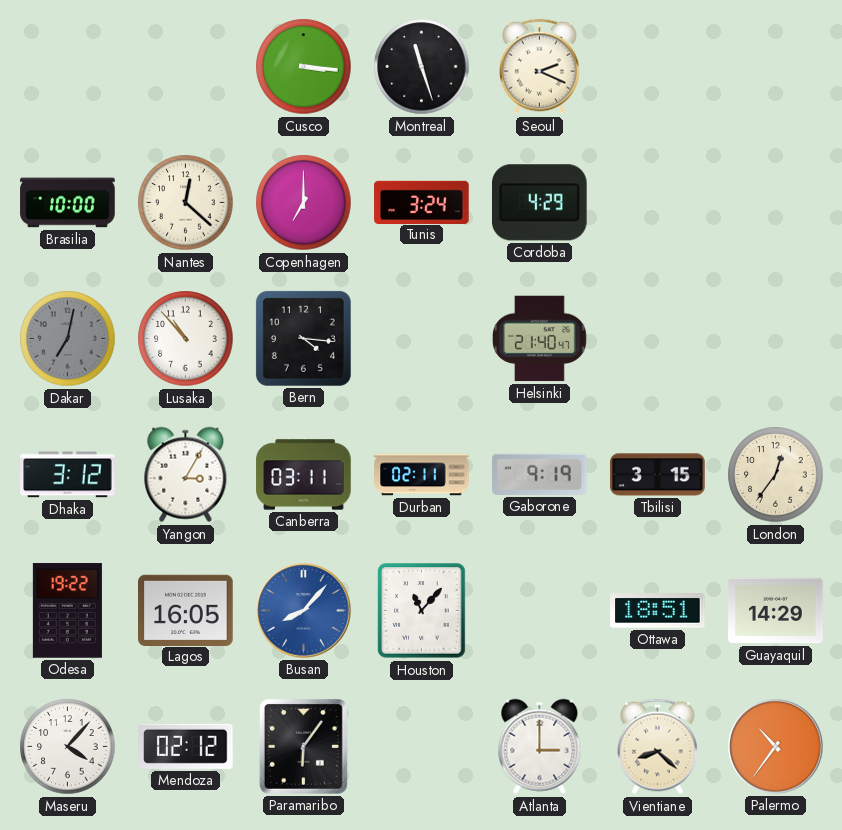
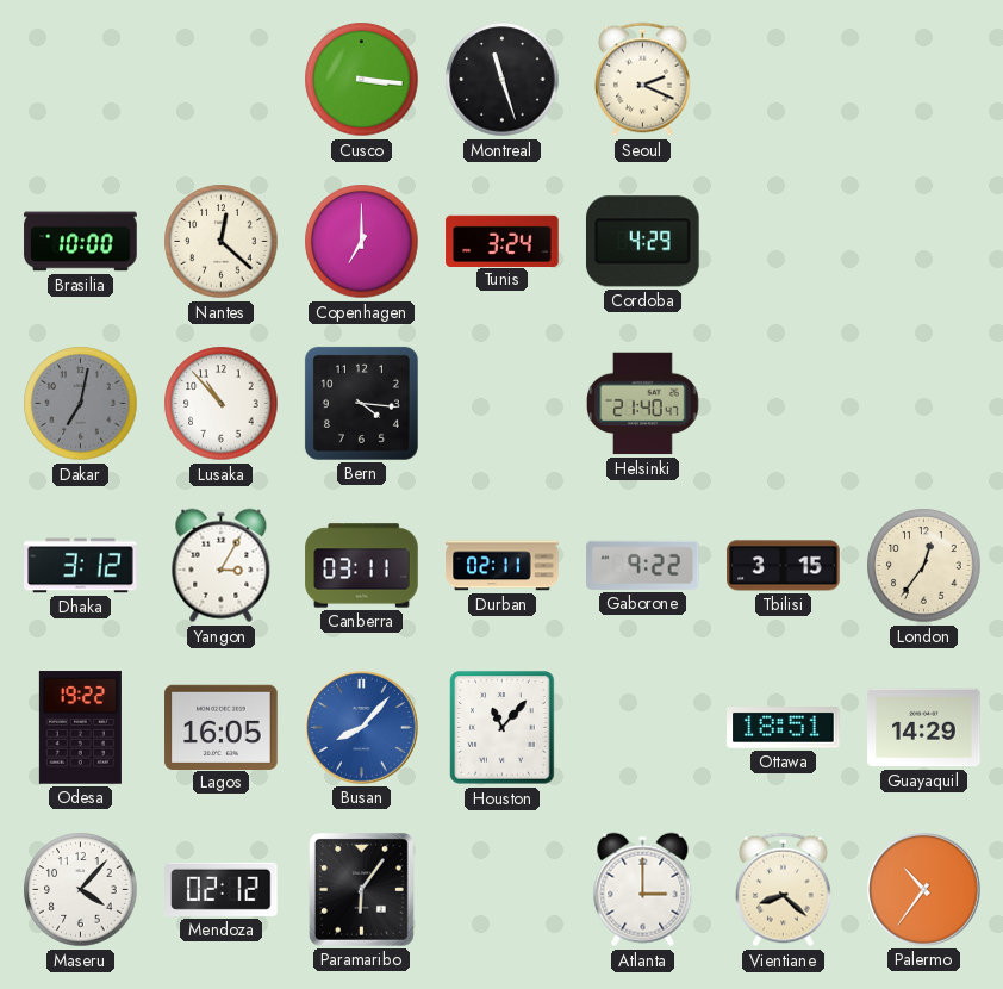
Gaborone: 9:19 -> 9:22
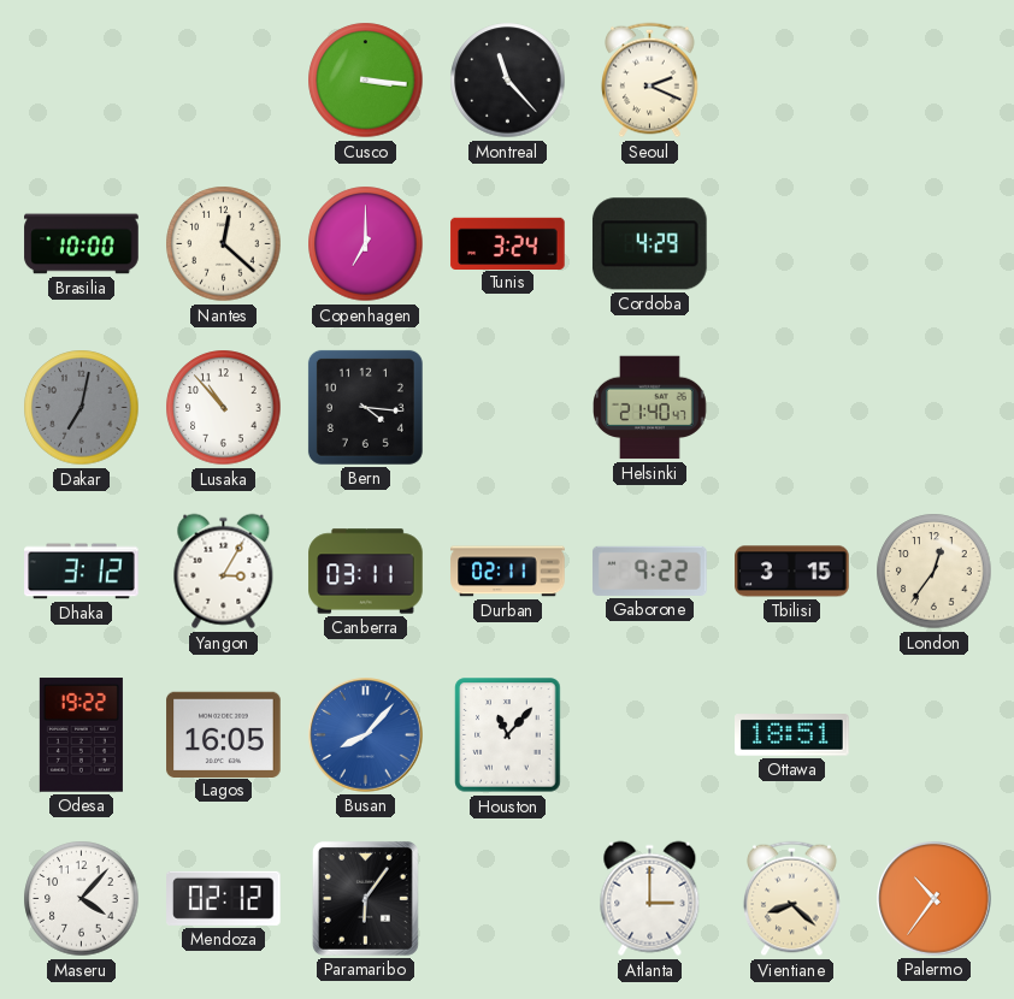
Montreal: 11:27 -> 11:23
Guayaquil: 14:29 -> none
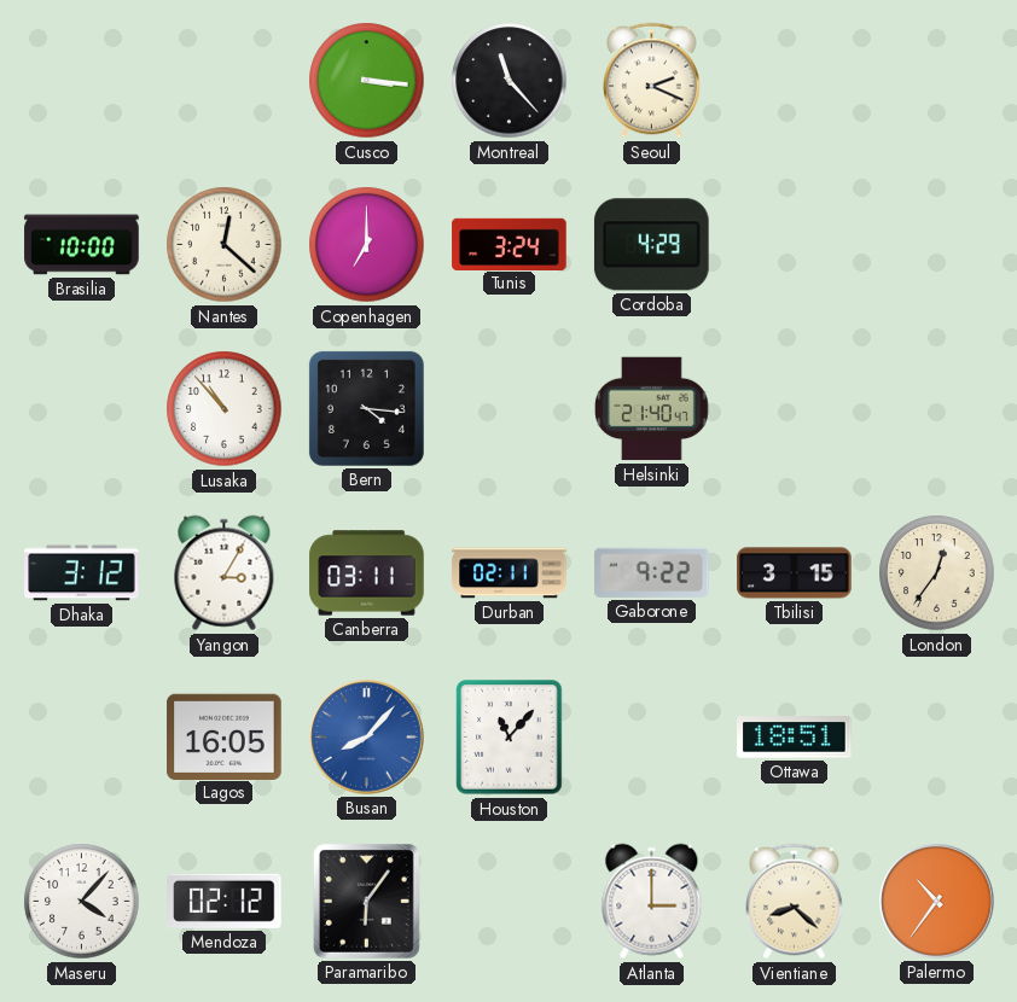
Dakar: 7:02 -> none
Odesa: 19:22 -> none
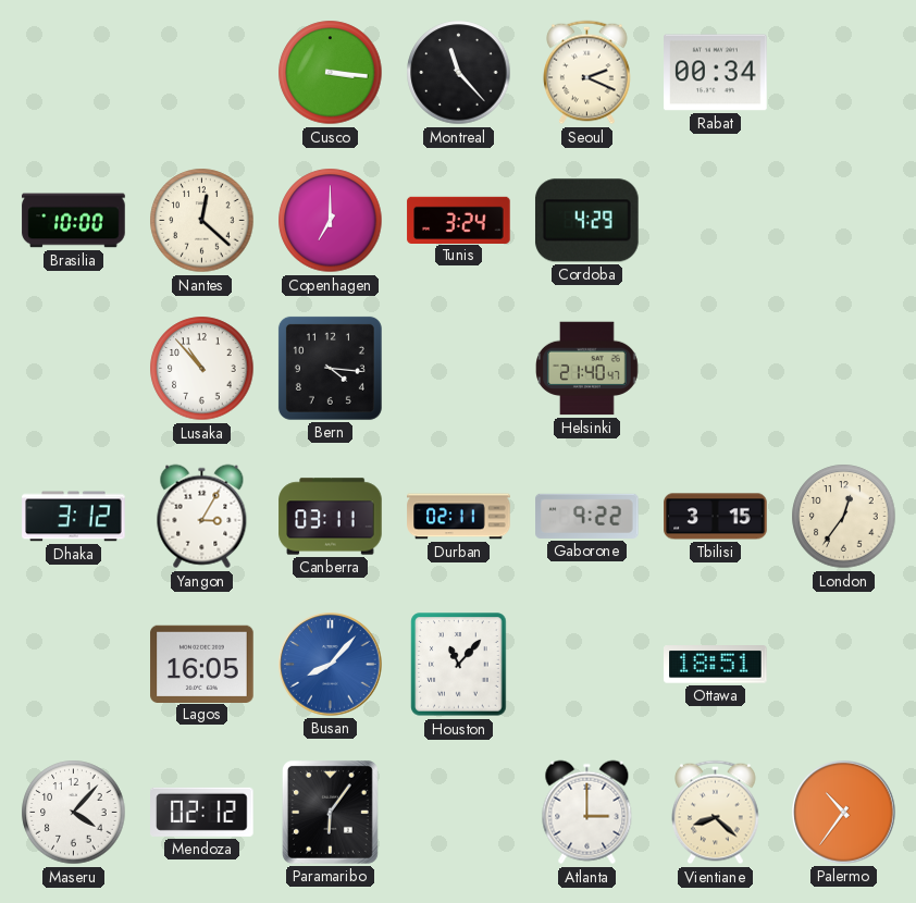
Rabat: none -> 00:34
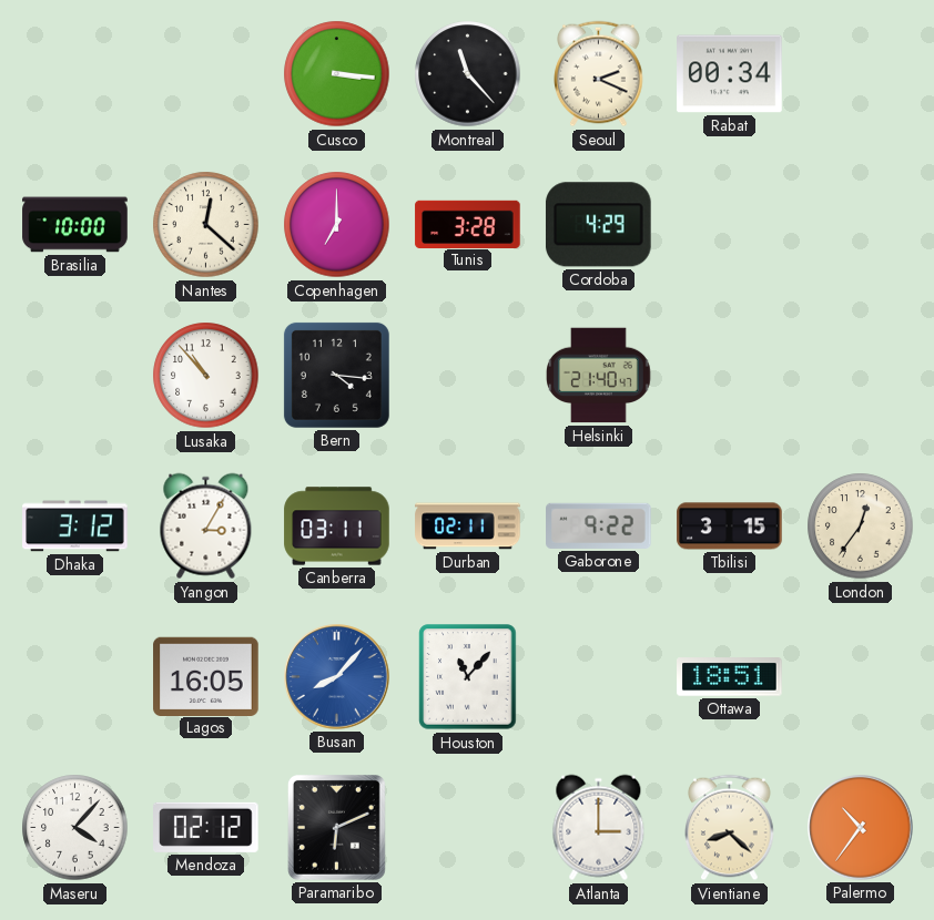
Tunis: 3:24 -> 3:28
Paramaribo: 6:06 -> 6:11
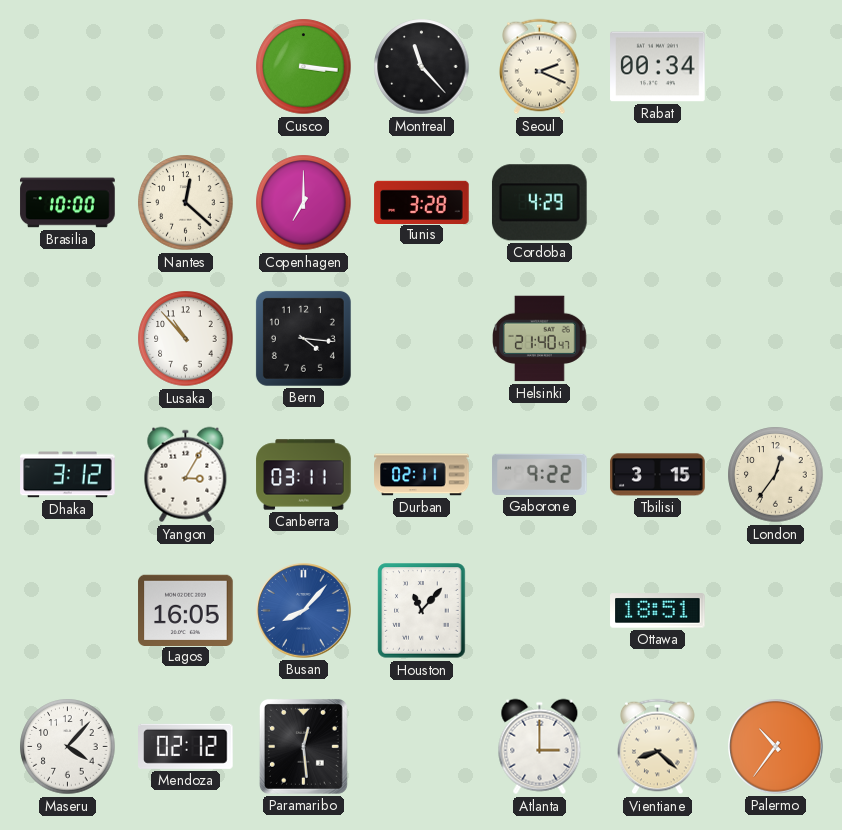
Paramaribo: 6:11 -> 12:29
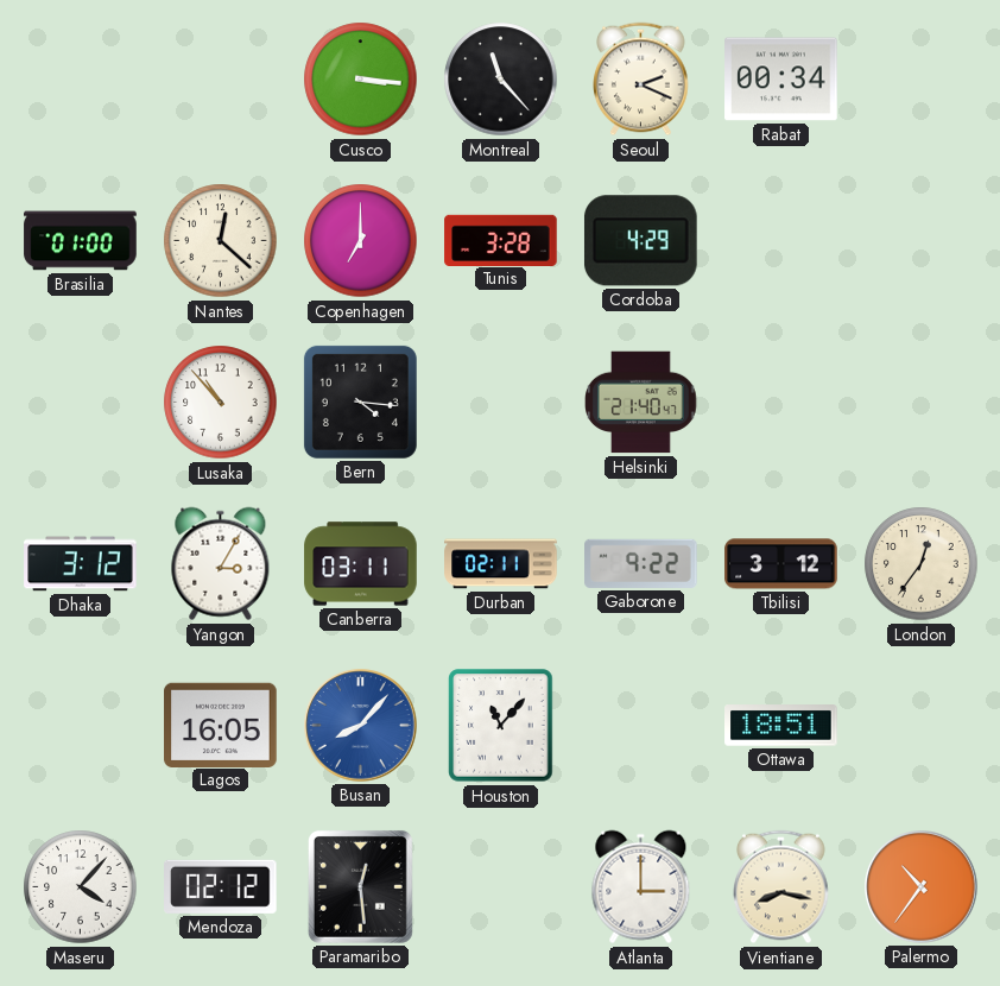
Brasilia: 10:00 -> 01:00
Tbilisi: 3:15 -> 3:12
Vientiane: 8:22 -> 8:17
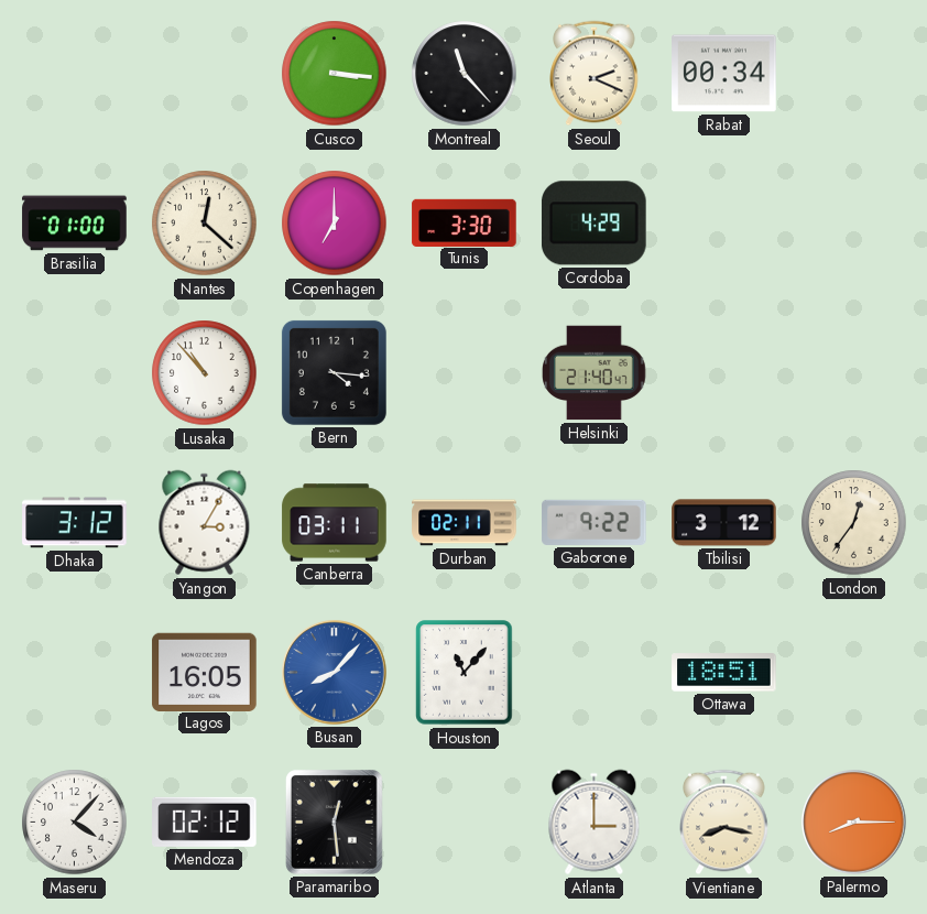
Tunis: 3:28 -> 3:30
Palermo: 10:36 -> 8:15
